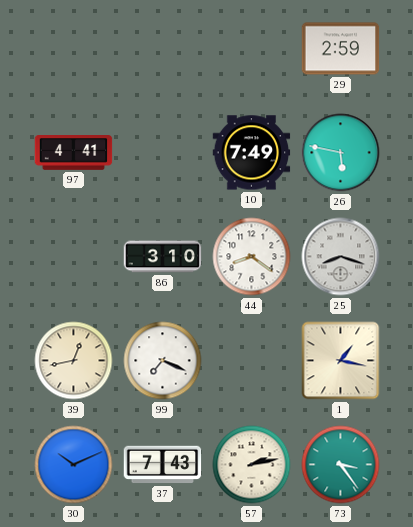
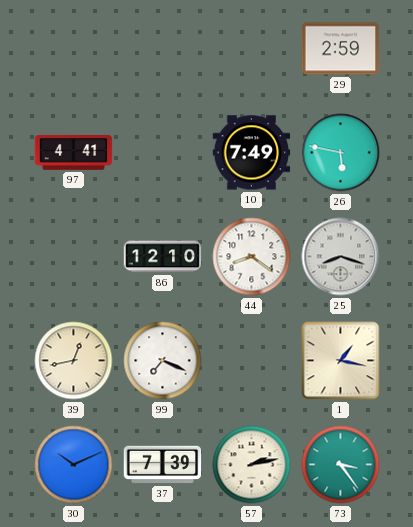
86: 3:10 -> 12:10
37: 7:43 -> 7:39
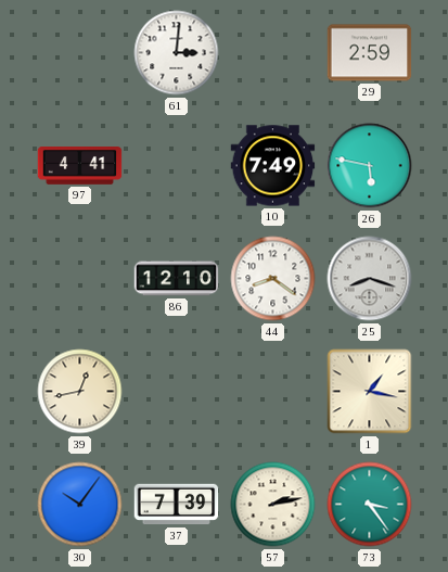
61: none -> 3:01
99: 7:19 -> none
30: 10:11 -> 10:06
